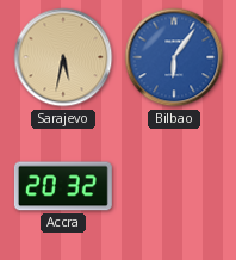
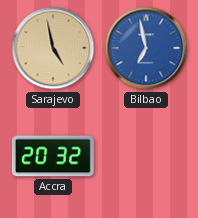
Sarajevo: 5:32 -> 4:58
Bilbao: 6:06 -> 6:58
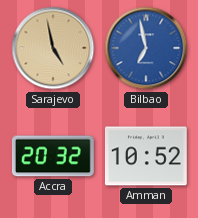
Amman: none -> 10:52
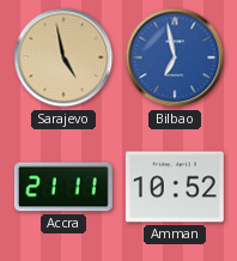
Accra: 20:32 -> 21:11
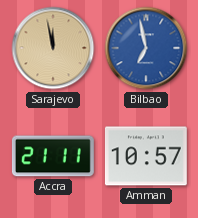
Sarajevo: 4:58 -> 11:58
Amman: 10:52 -> 10:57
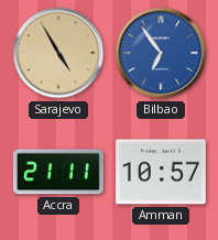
Sarajevo: 11:58 -> 4:55
Bilbao: 6:58 -> 6:54
